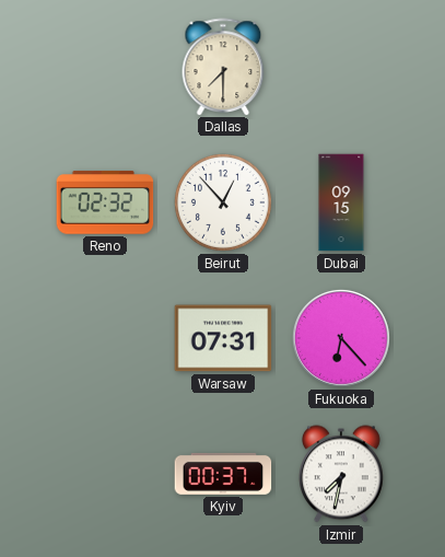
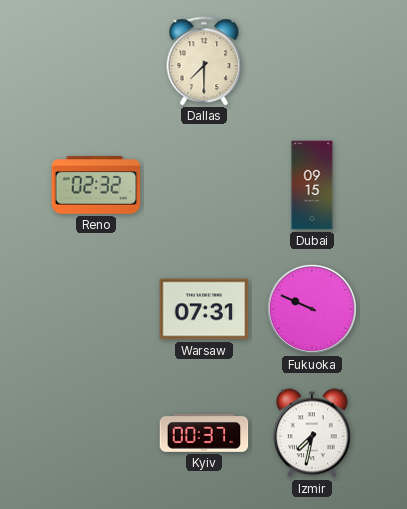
Beirut: 12:53 -> none
Fukuoka: 6:23 -> 9:49
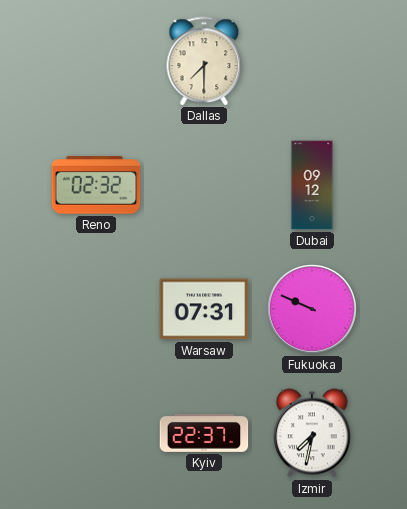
Dubai: 09:15 -> 09:12
Kyiv: 00:37 -> 22:37
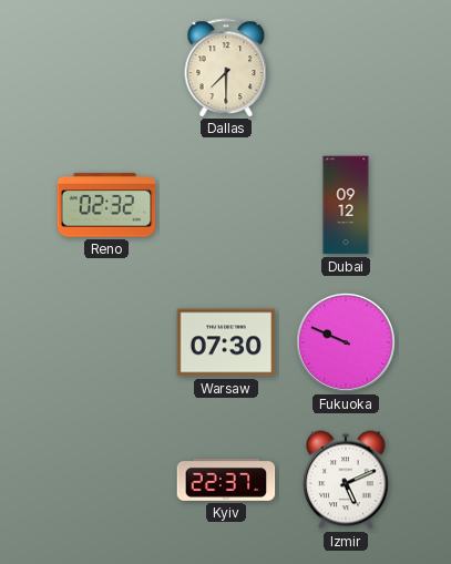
Warsaw: 07:31 -> 07:30
Izmir: 7:32 -> 5:11
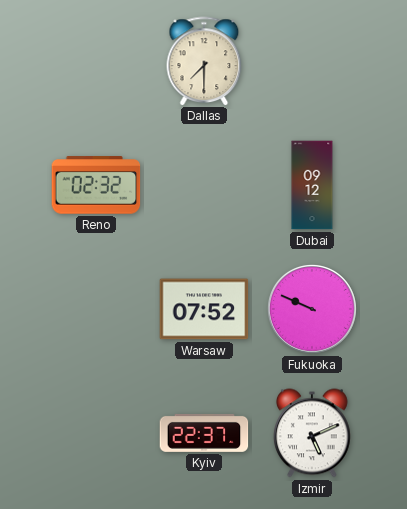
Warsaw: 07:30 -> 07:52
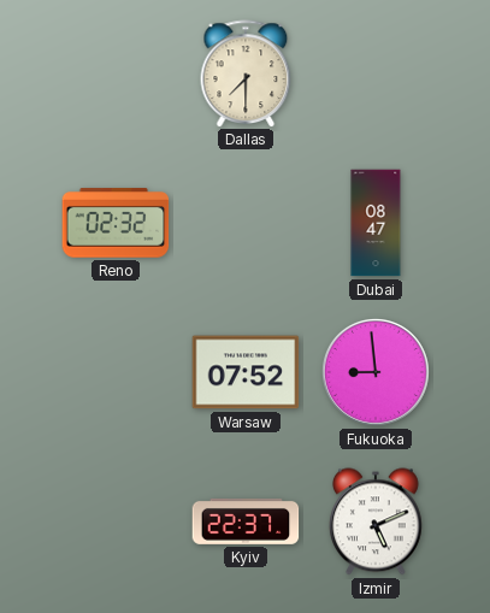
Dubai: 09:12 -> 08:47
Fukuoka: 9:49 -> 8:59
